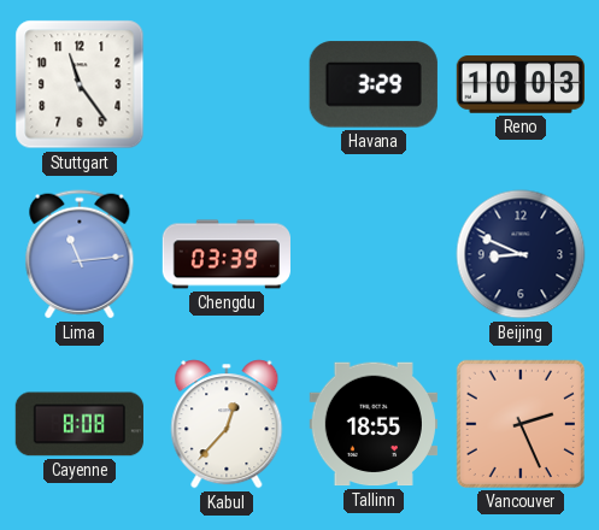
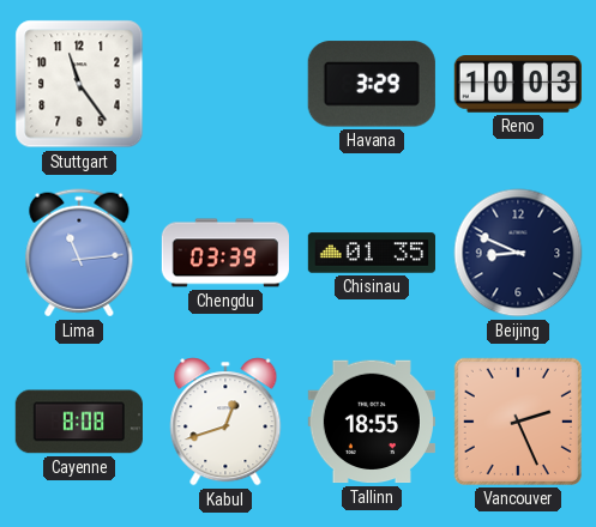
Chisinau: none -> 01:35
Kabul: 12:37 -> 12:42
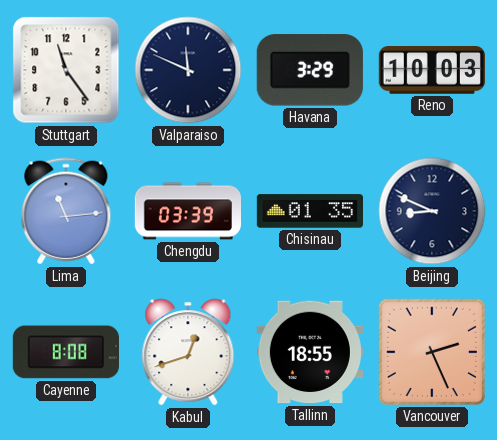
Valparaiso: none -> 11:49
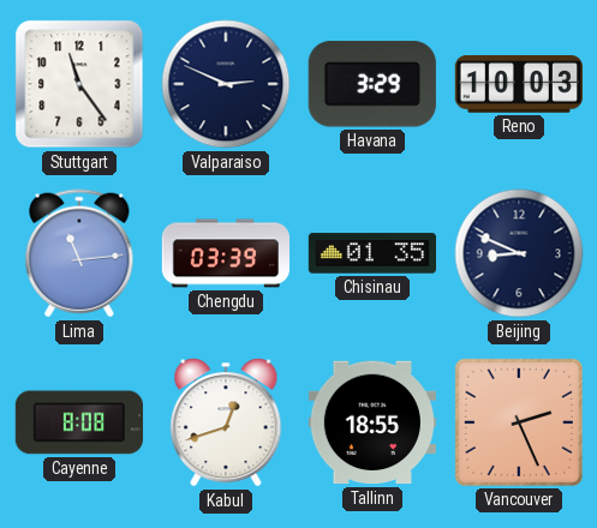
Valparaiso: 11:49 -> 2:49
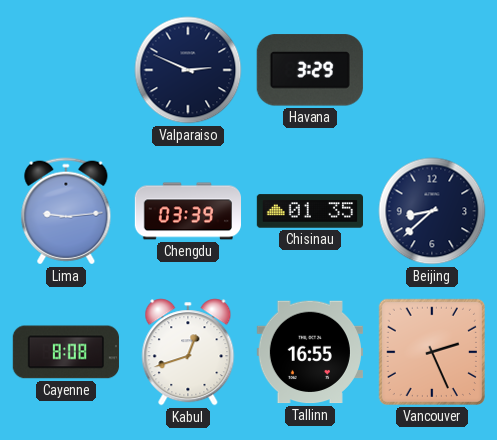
Stuttgart: 11:24 -> none
Reno: 10:03 -> none
Lima: 11:14 -> 9:14
Beijing: 8:49 -> 8:38
Tallinn: 18:55 -> 16:55
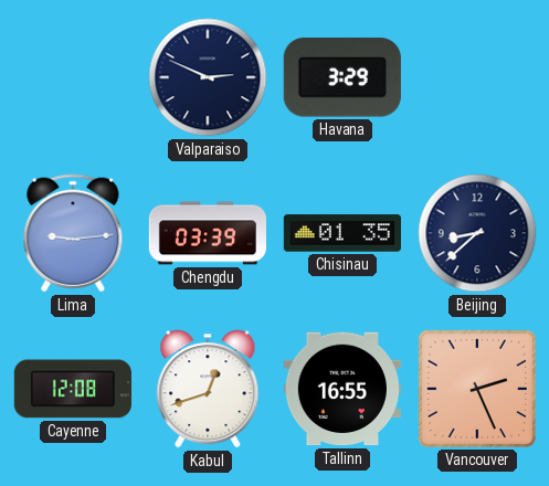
Cayenne: 8:08 -> 12:08
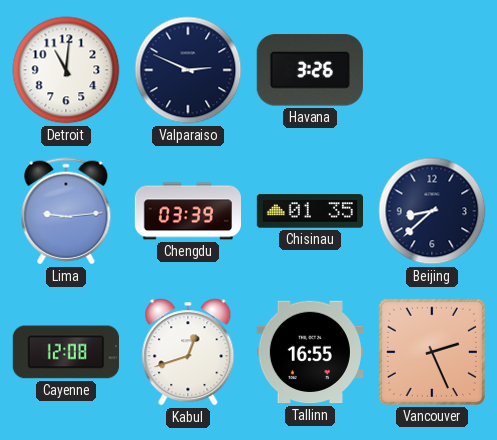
Detroit: none -> 11:01
Havana: 3:29 -> 3:26
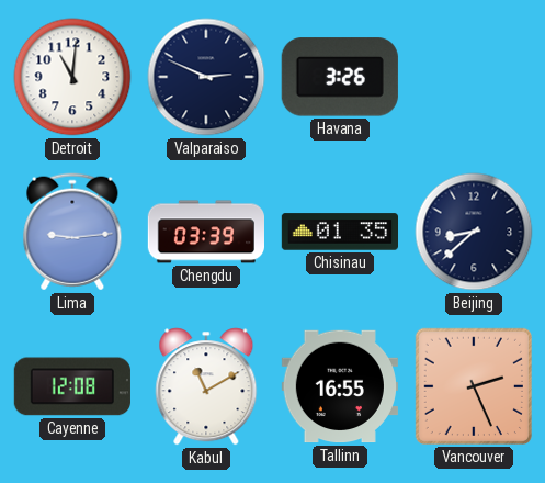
Kabul: 12:42 -> 11:10
